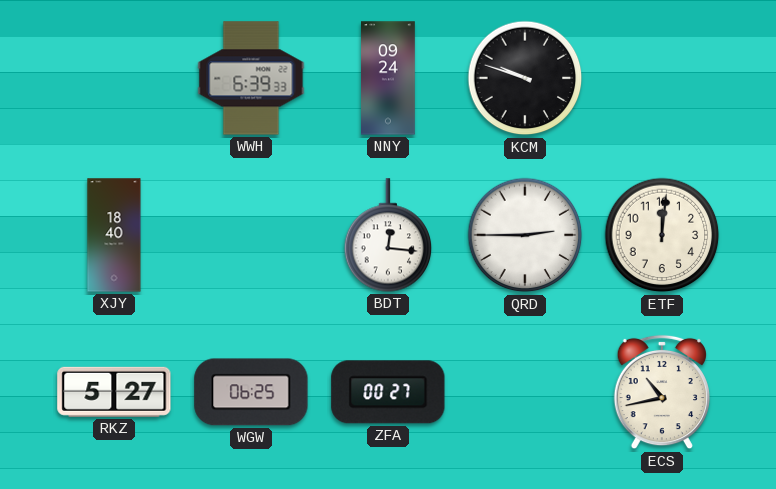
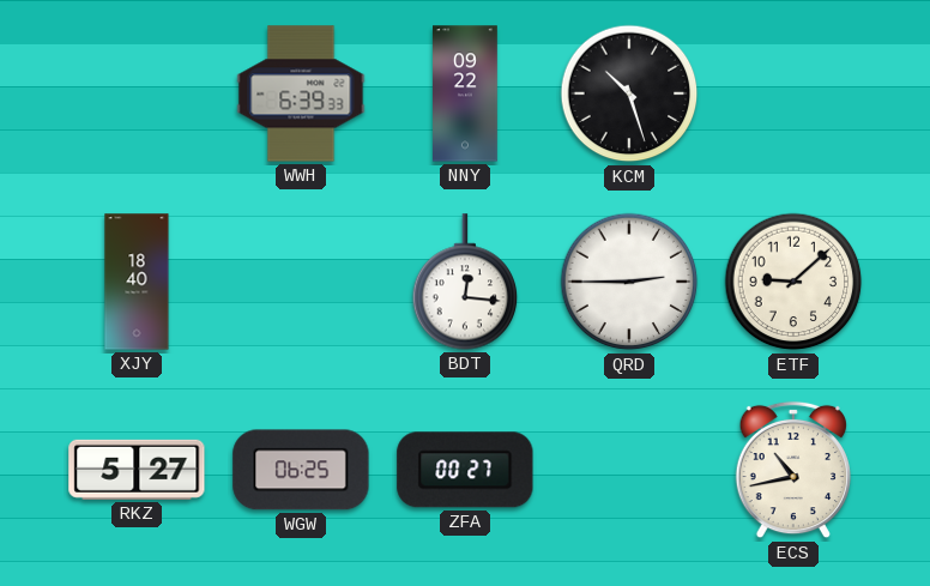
NNY: 09:24 -> 09:22
KCM: 9:48 -> 10:27
ETF: 12:01 -> 9:08
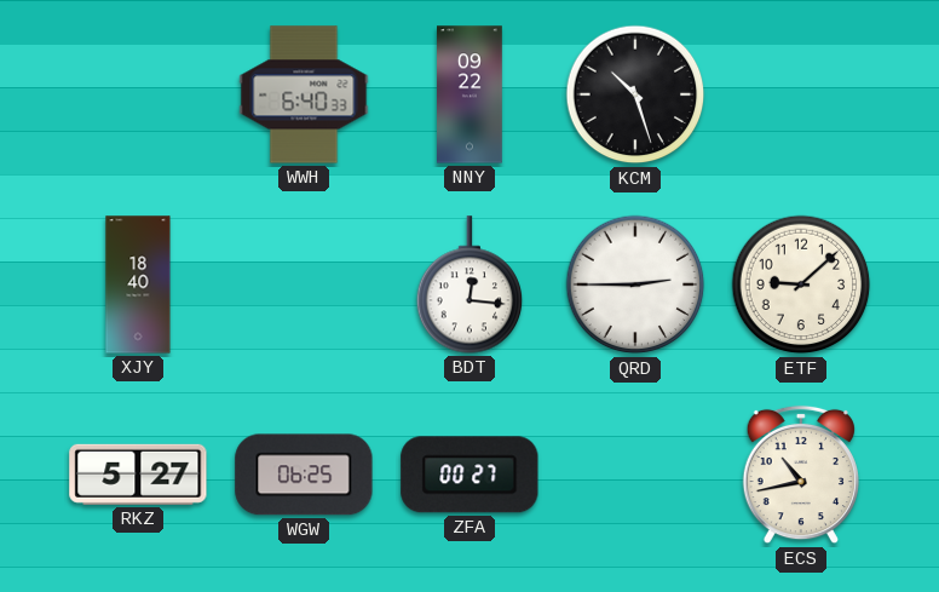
WWH: 6:39 -> 6:40
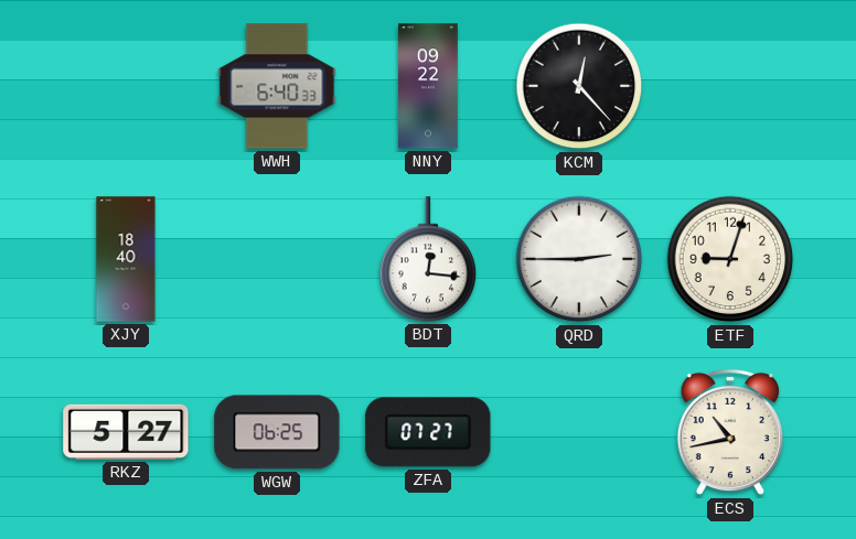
KCM: 10:27 -> 12:23
ETF: 9:08 -> 9:03
ZFA: 00:27 -> 07:27
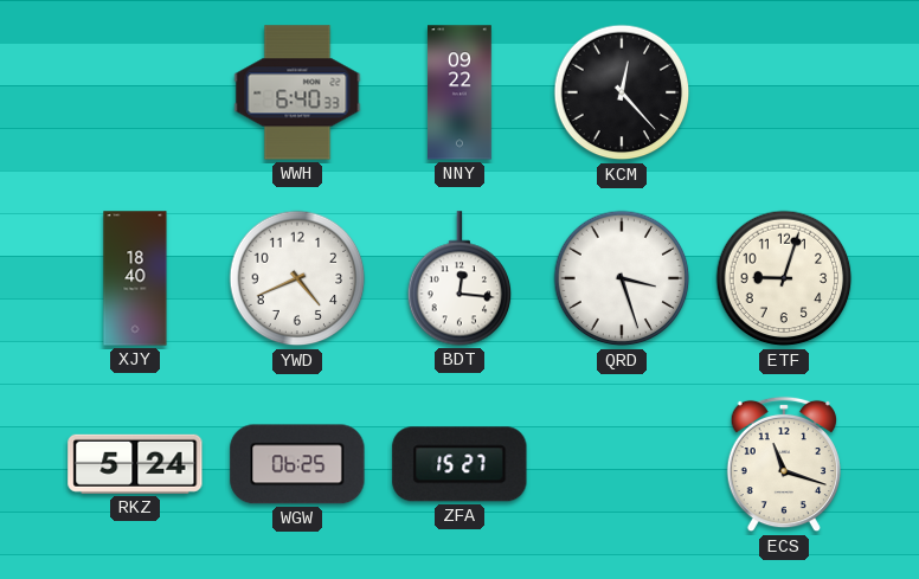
YWD: none -> 4:41
QRD: 2:45 -> 3:27
RKZ: 5:27 -> 5:24
ZFA: 07:27 -> 15:27
ECS: 10:43 -> 11:18
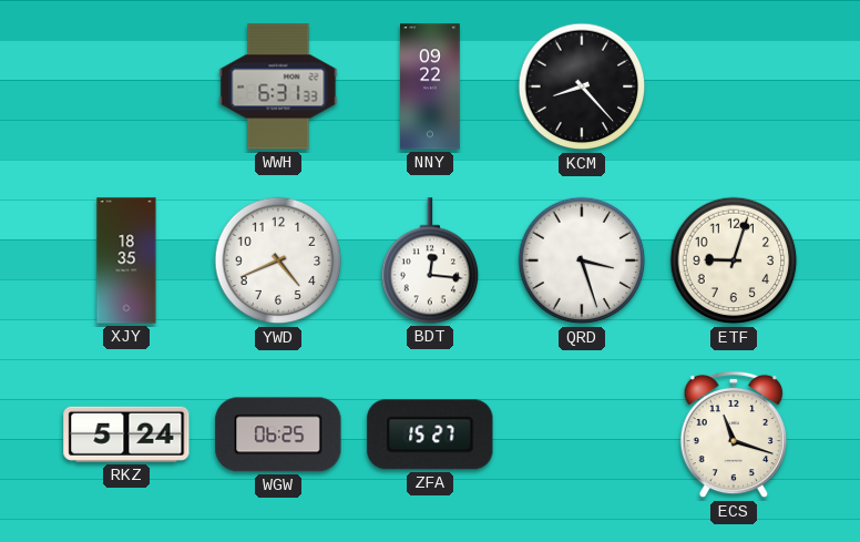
WWH: 6:40 -> 6:31
KCM: 12:23 -> 8:23
XJY: 18:40 -> 18:35
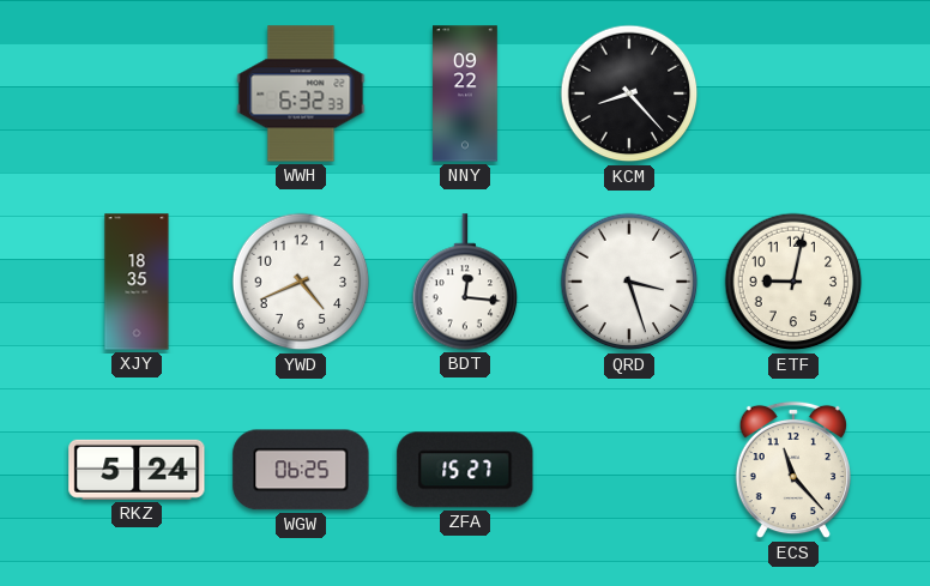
WWH: 6:31 -> 6:32
ETF: 9:03 -> 9:02
ECS: 11:18 -> 11:23
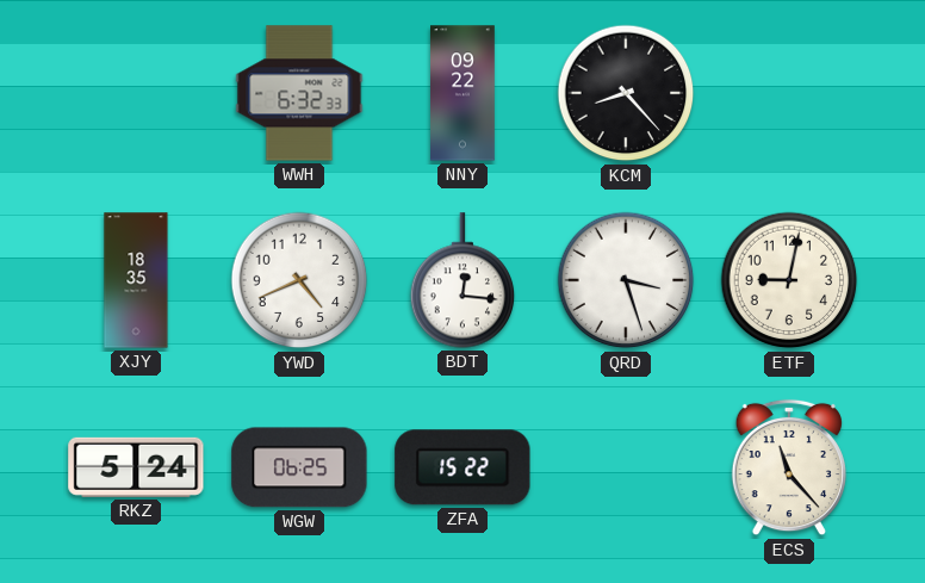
ZFA: 15:27 -> 15:22
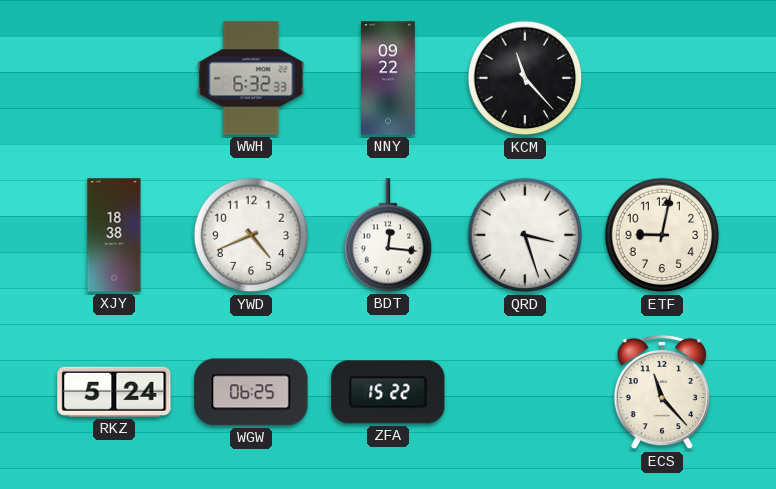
KCM: 8:23 -> 11:23
XJY: 18:35 -> 18:38
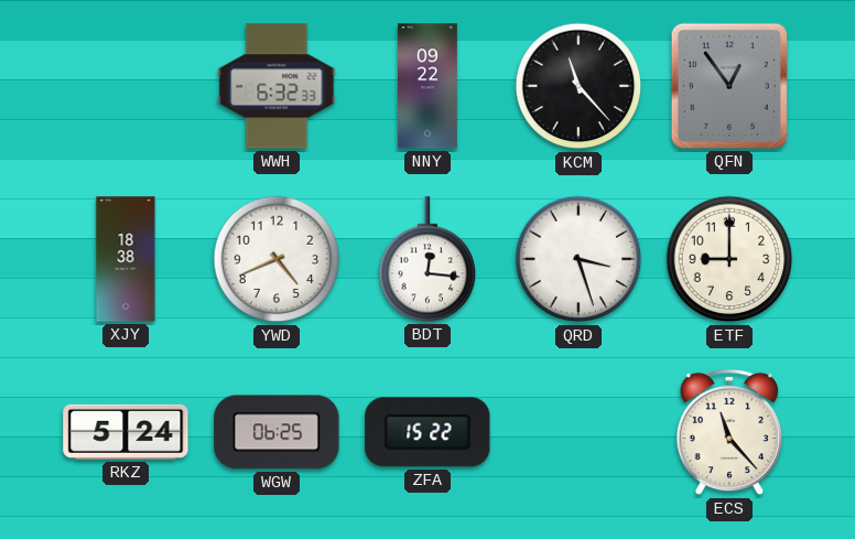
QFN: none -> 12:54
ETF: 9:02 -> 9:00
